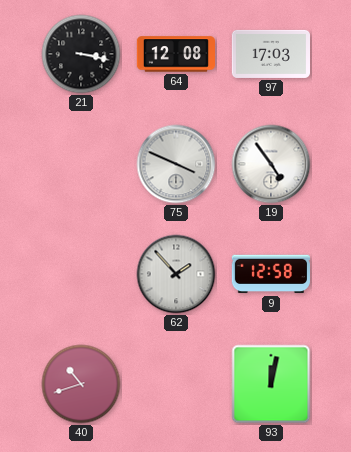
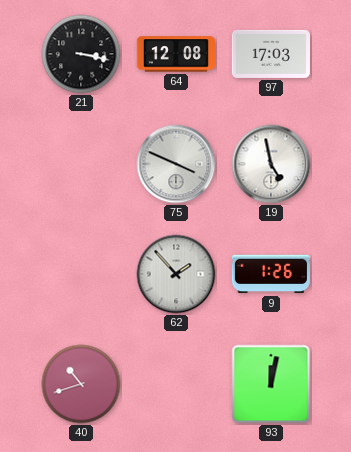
19: 4:54 -> 4:58
9: 12:58 -> 1:26
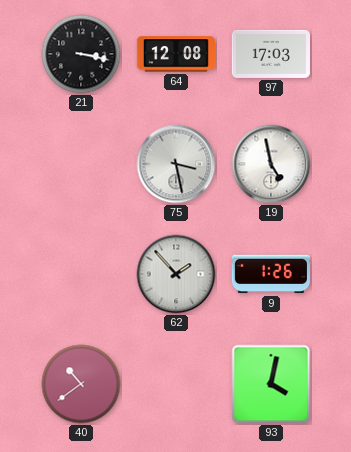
75: 3:49 -> 3:28
40: 10:42 -> 10:39
93: 12:02 -> 4:02
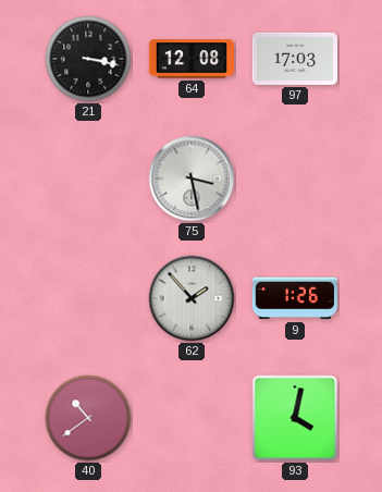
19: 4:58 -> none
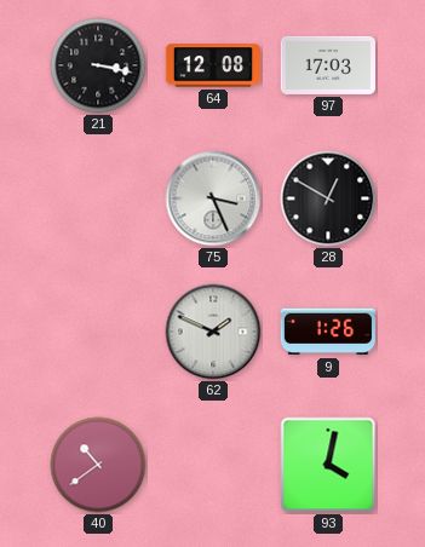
75: 3:28 -> 3:26
28: none -> 12:50
62: 1:53 -> 1:49
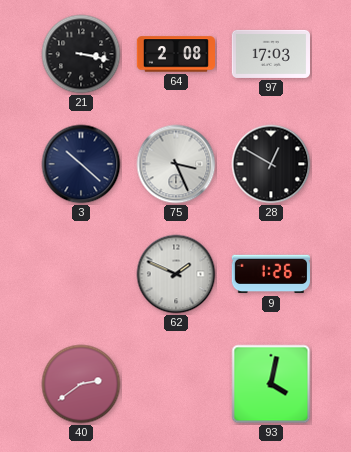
64: 12:08 -> 2:08
3: none -> 10:22
40: 10:39 -> 2:39
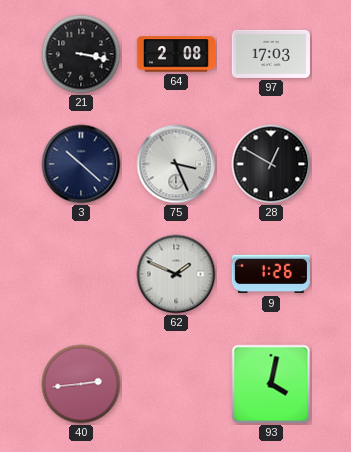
40: 2:39 -> 2:44
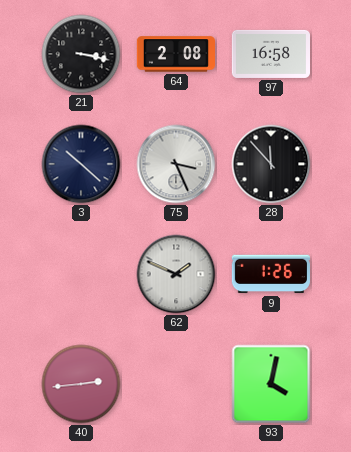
97: 17:03 -> 16:58
28: 12:50 -> 11:53
